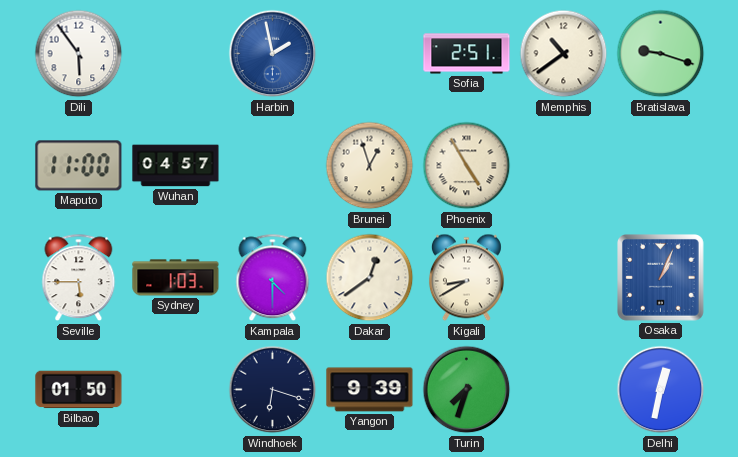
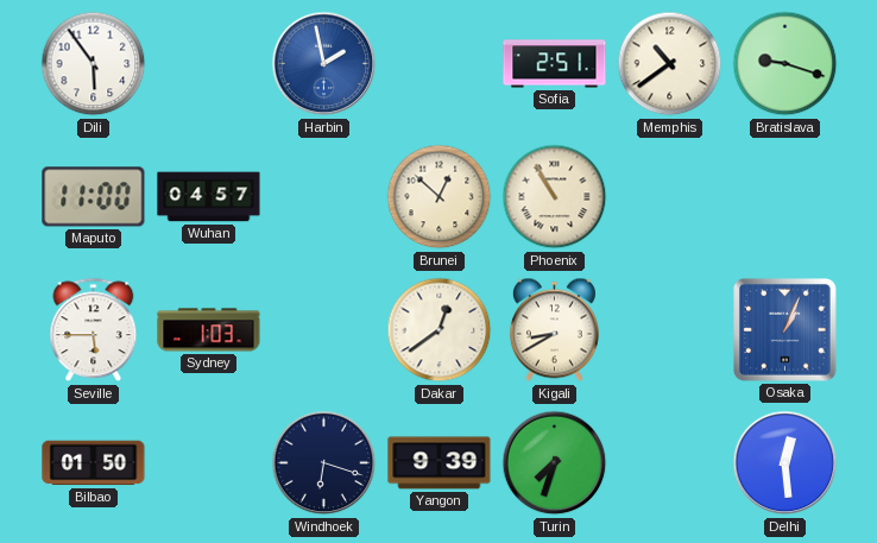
Brunei: 12:57 -> 12:52
Phoenix: 4:55 -> 10:55
Kampala: 4:30 -> none
Delhi: 12:32 -> 12:29
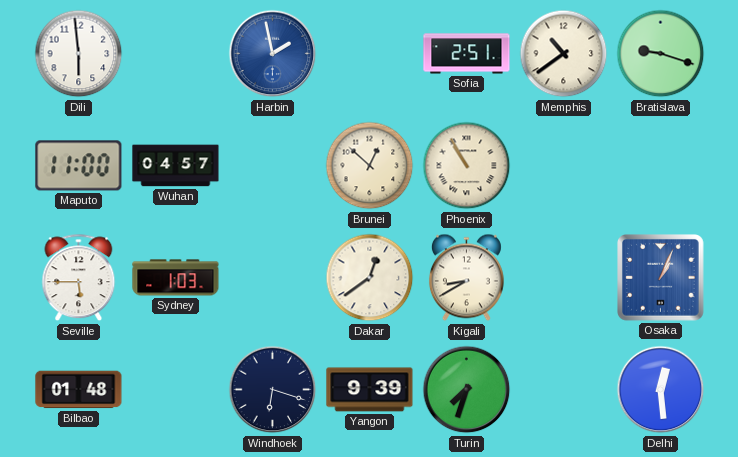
Dili: 5:54 -> 5:59
Bilbao: 01:50 -> 01:48
